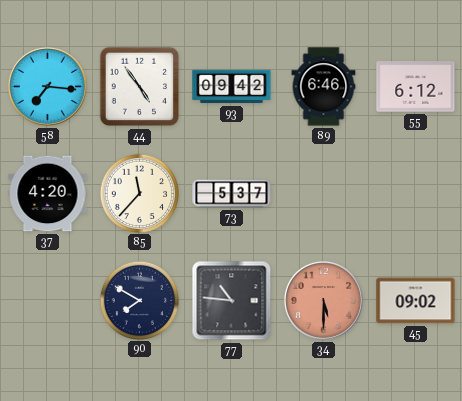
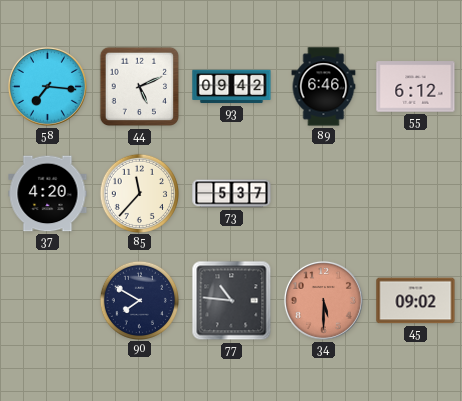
44: 4:54 -> 5:11
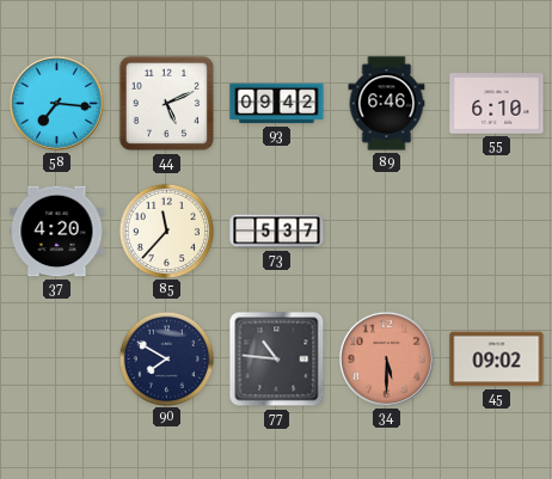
55: 6:12 -> 6:10
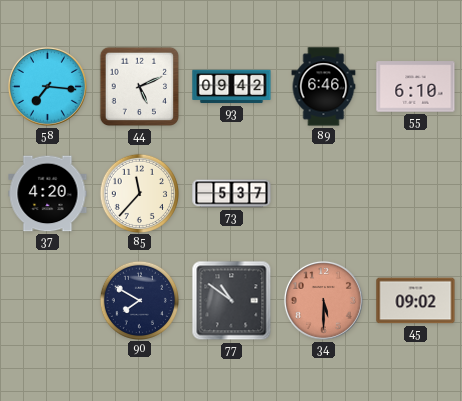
77: 10:46 -> 10:51
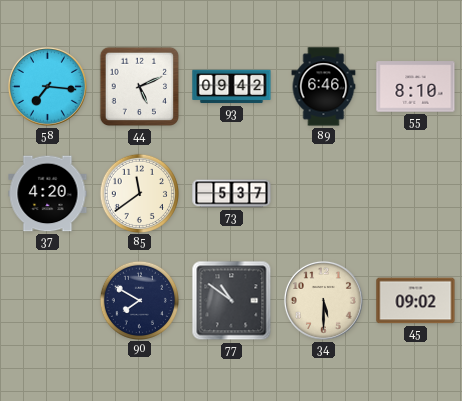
55: 6:10 -> 8:10
85: 11:37 -> 11:39
34 dial: salmon -> cream
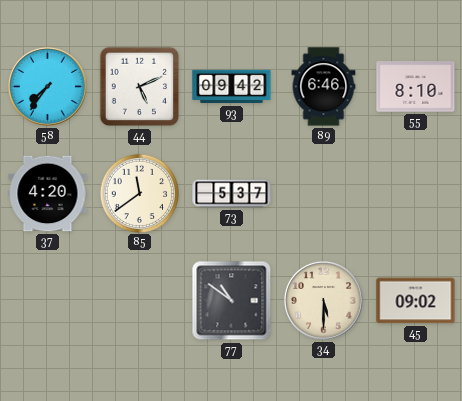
58: 7:16 -> 7:36
90: 7:50 -> none
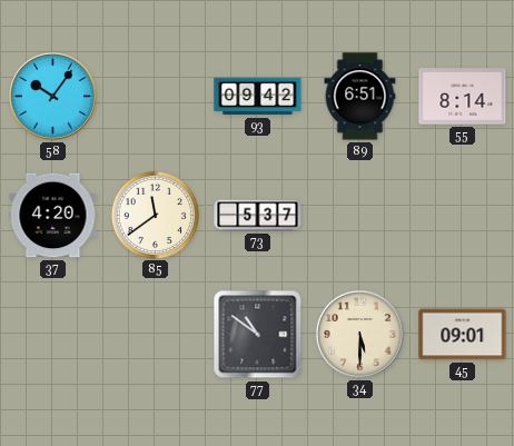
58: 7:36 -> 10:06
44: 5:11 -> none
89: 6:46 -> 6:51
55: 8:10 -> 8:14
45: 09:02 -> 09:01
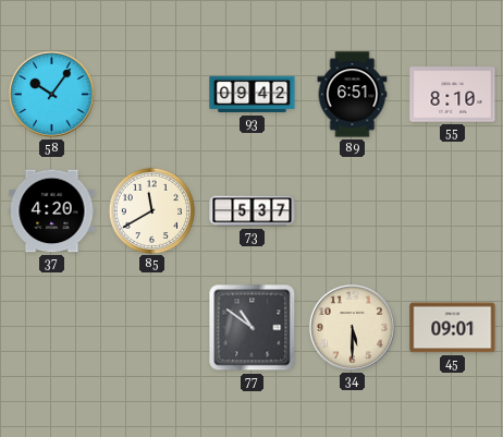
55: 8:14 -> 8:10
85: 11:39 -> 11:40
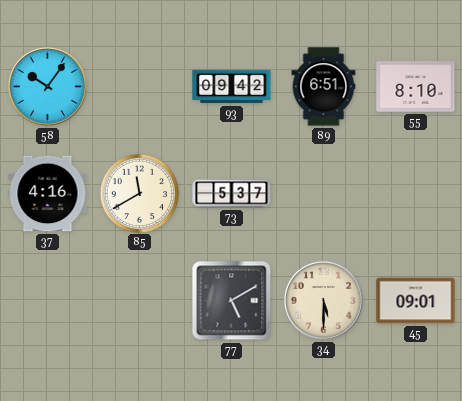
37: 4:20 -> 4:16
77: 10:51 -> 5:10
